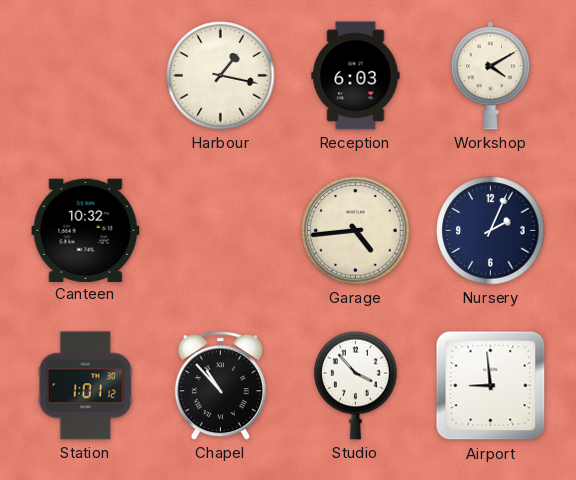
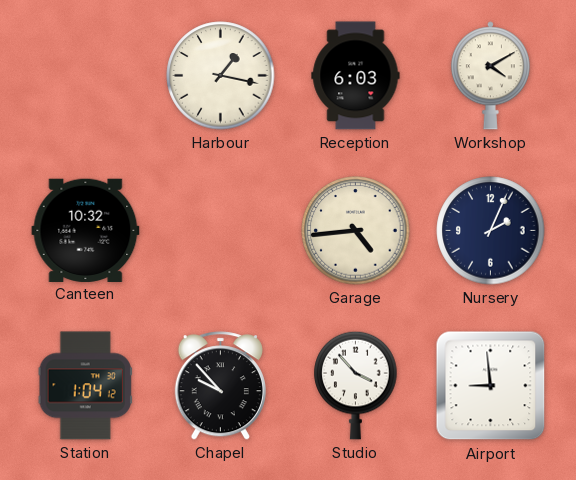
Station: 1:01 -> 1:04
Chapel: 10:53 -> 9:53
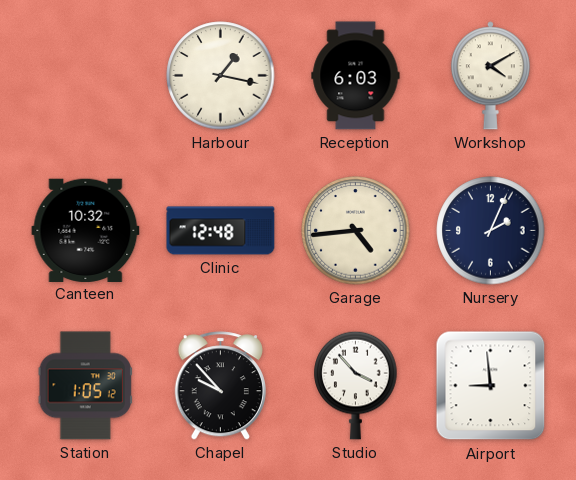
Clinic: none -> 12:48
Station: 1:04 -> 1:05
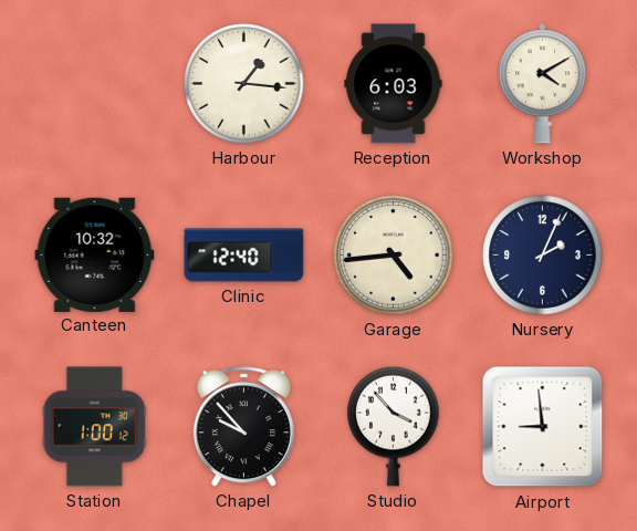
Harbour: 1:17 -> 1:16
Clinic: 12:48 -> 12:40
Station: 1:05 -> 1:00
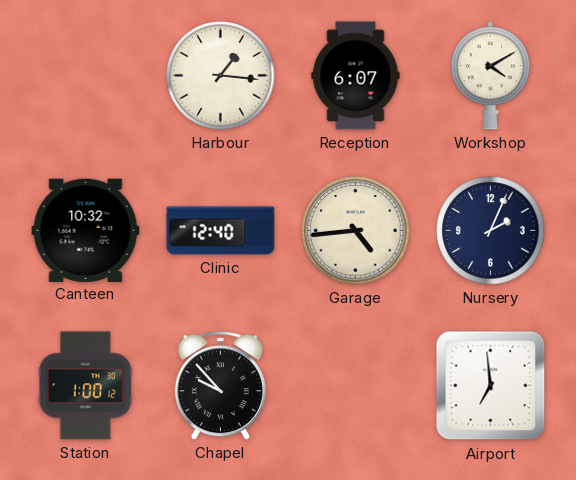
Reception: 6:03 -> 6:07
Studio: 3:53 -> none
Airport: 8:59 -> 6:59
